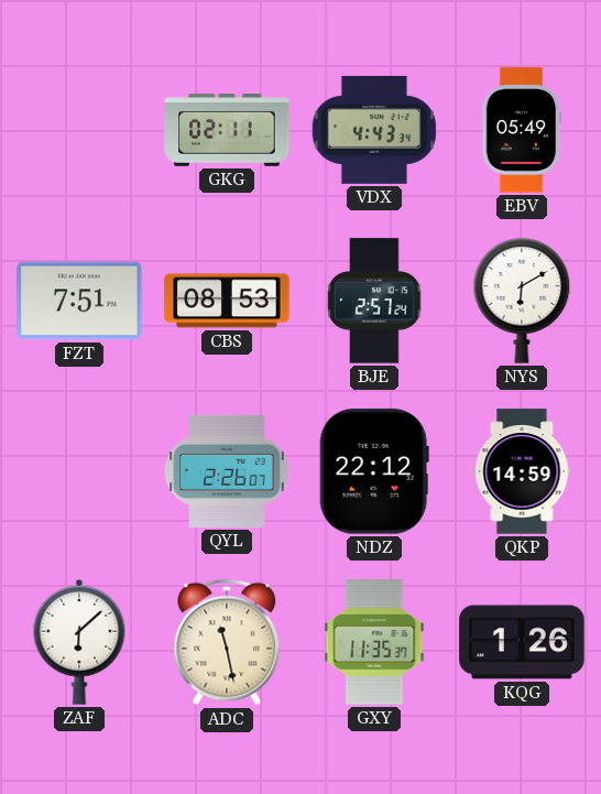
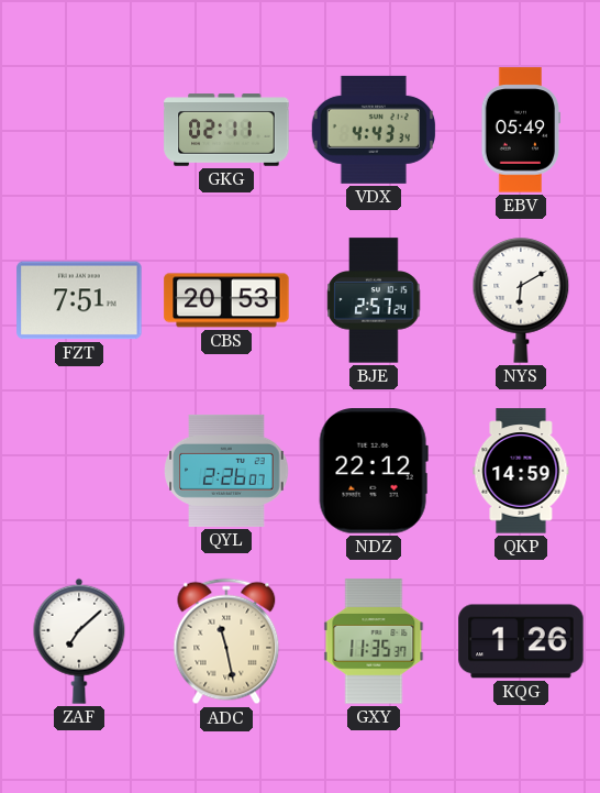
CBS: 08:53 -> 20:53
ZAF: 6:08 -> 7:08
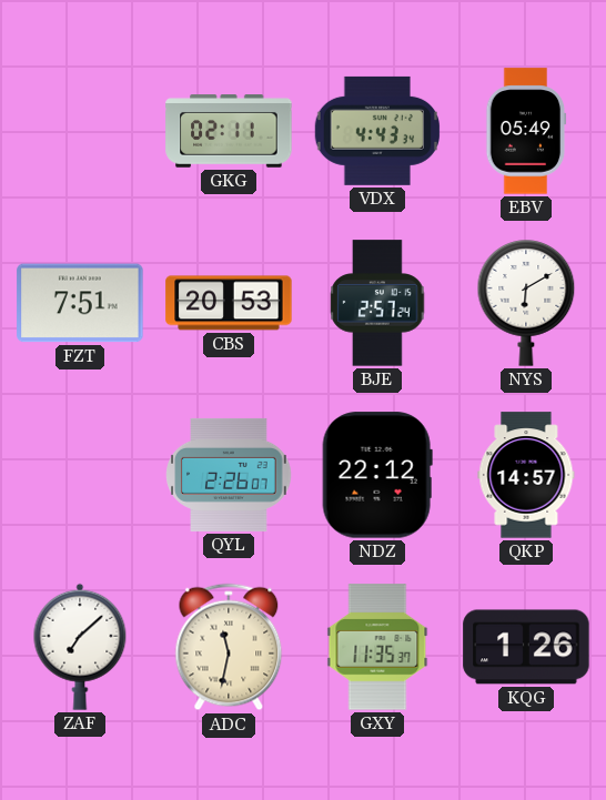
QKP: 14:59 -> 14:57
ADC: 11:28 -> 11:32
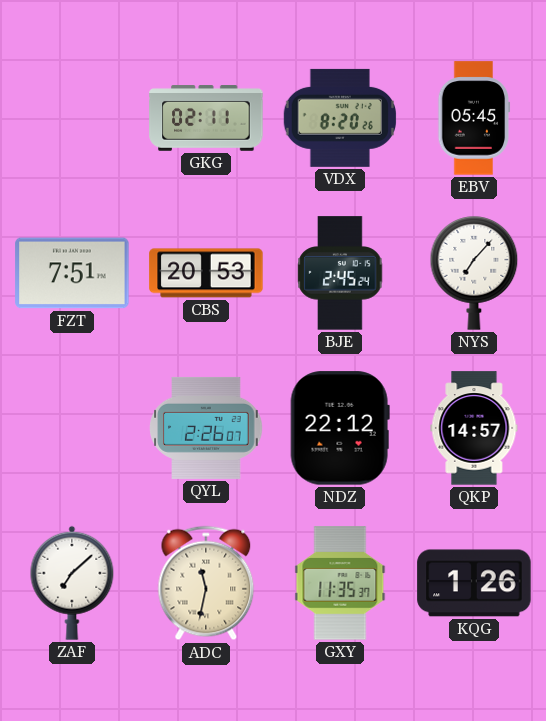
VDX: 4:43 -> 8:20
EBV: 05:49 -> 05:45
BJE: 2:57 -> 2:45
NYS: 6:10 -> 7:07
